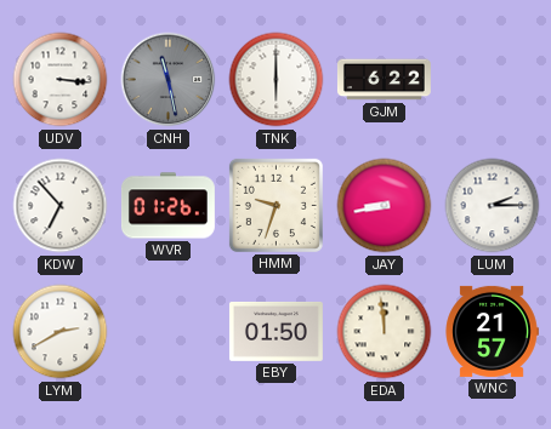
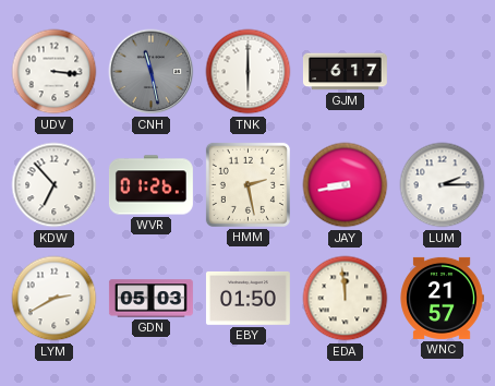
GJM: 6:22 -> 6:17
HMM: 9:33 -> 2:28
GDN: none -> 05:03
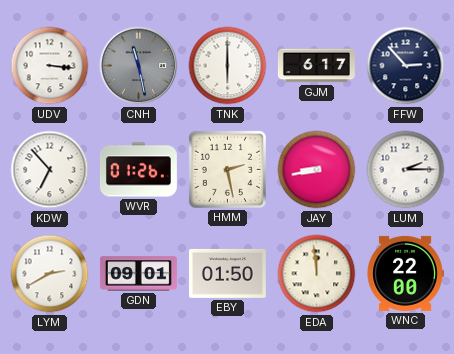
FFW: none -> 2:53
GDN: 05:03 -> 09:01
WNC: 21:57 -> 22:00
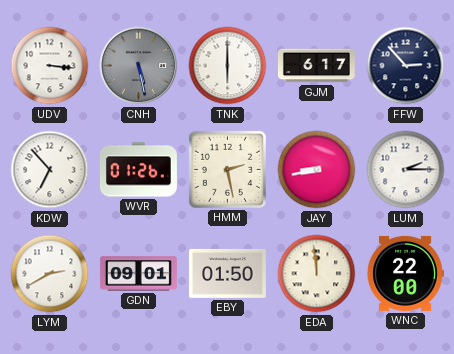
CNH: 11:28 -> 5:28
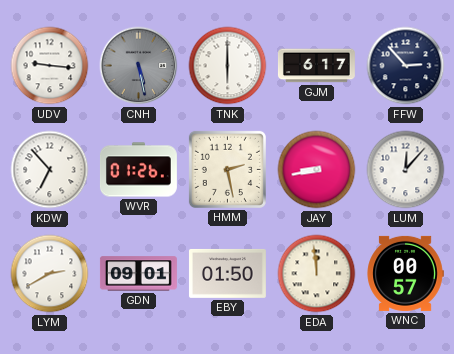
UDV: 3:16 -> 9:16
LUM: 2:15 -> 12:07
WNC: 22:00 -> 00:57
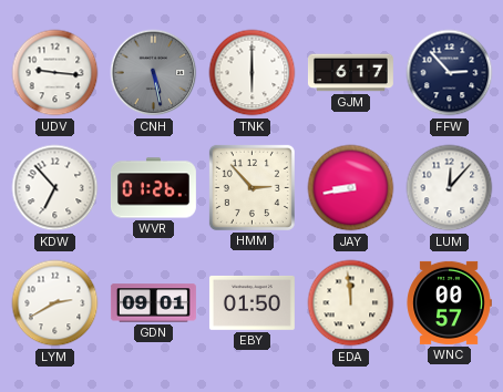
HMM: 2:28 -> 2:53
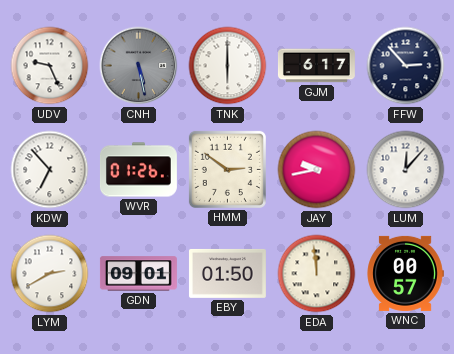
UDV: 9:16 -> 9:26
HMM: 2:53 -> 2:51
JAY: 8:43 -> 9:43
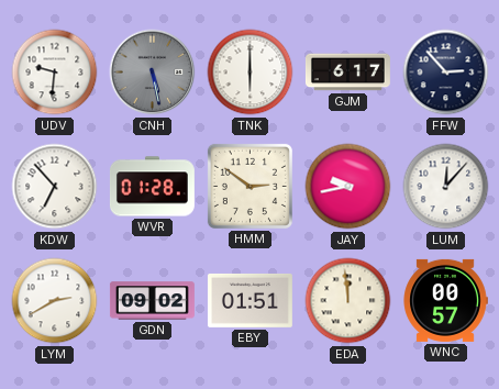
UDV: 9:26 -> 9:31
WVR: 01:26 -> 01:28
GDN: 09:01 -> 09:02
EBY: 01:50 -> 01:51
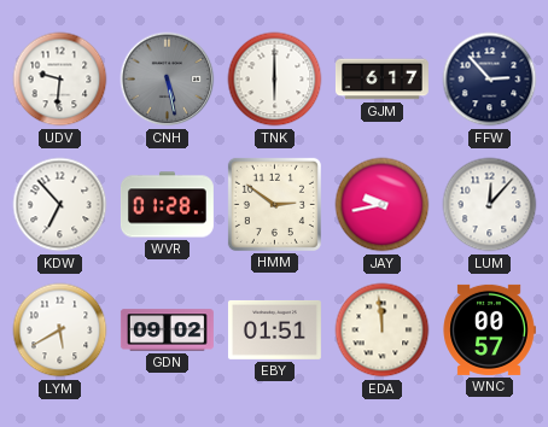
LYM: 2:40 -> 5:40
